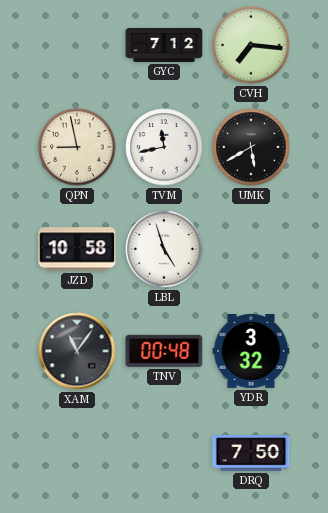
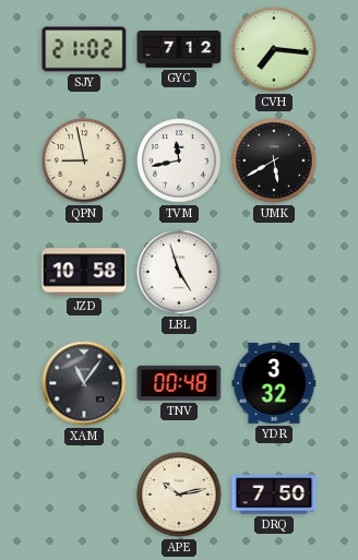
SJY: none -> 21:02
APE: none -> 10:13
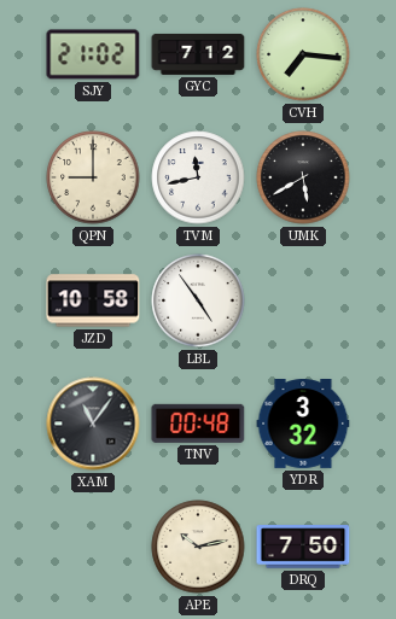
QPN: 8:58 -> 9:00
LBL: 4:57 -> 4:54
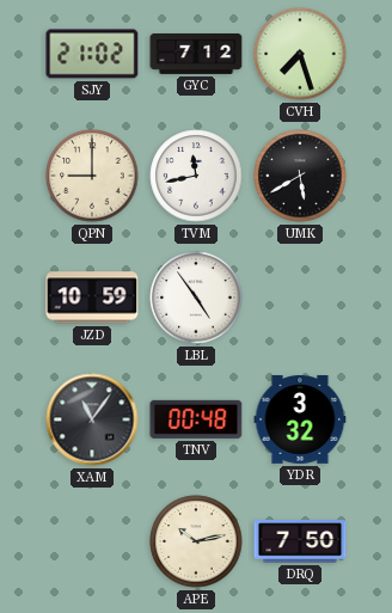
CVH: 7:16 -> 7:27
JZD: 10:58 -> 10:59
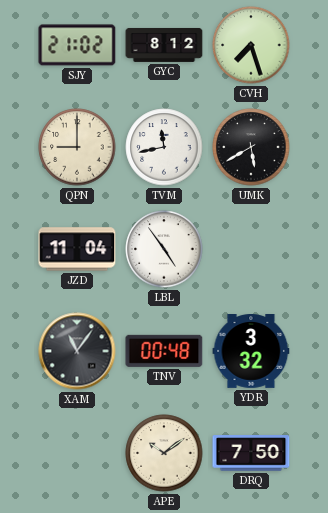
GYC: 7:12 -> 8:12
JZD: 10:59 -> 11:04
APE: 10:13 -> 10:09
